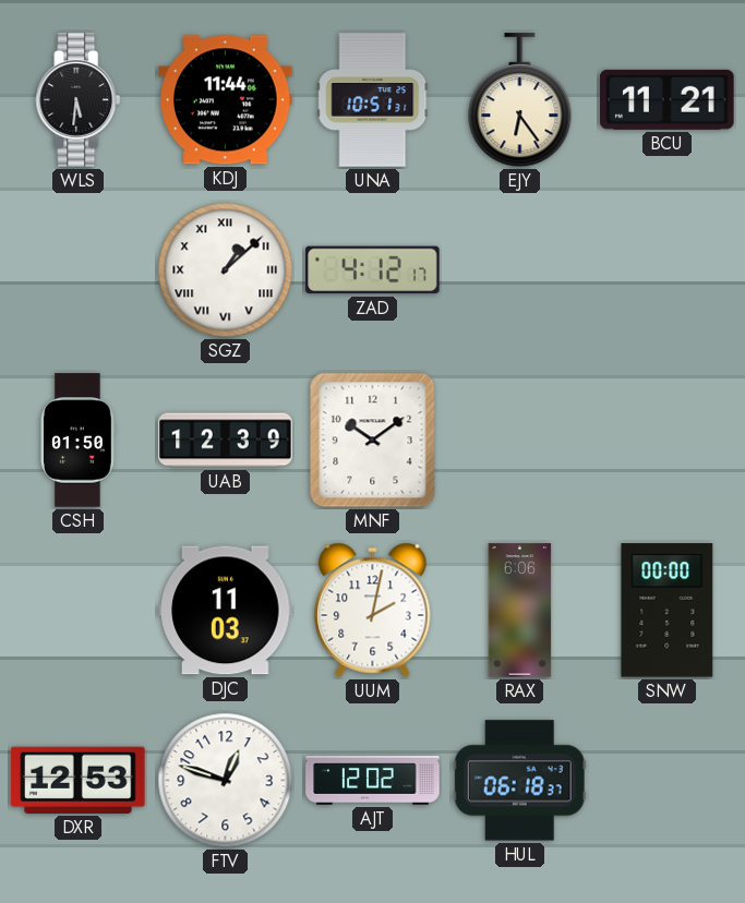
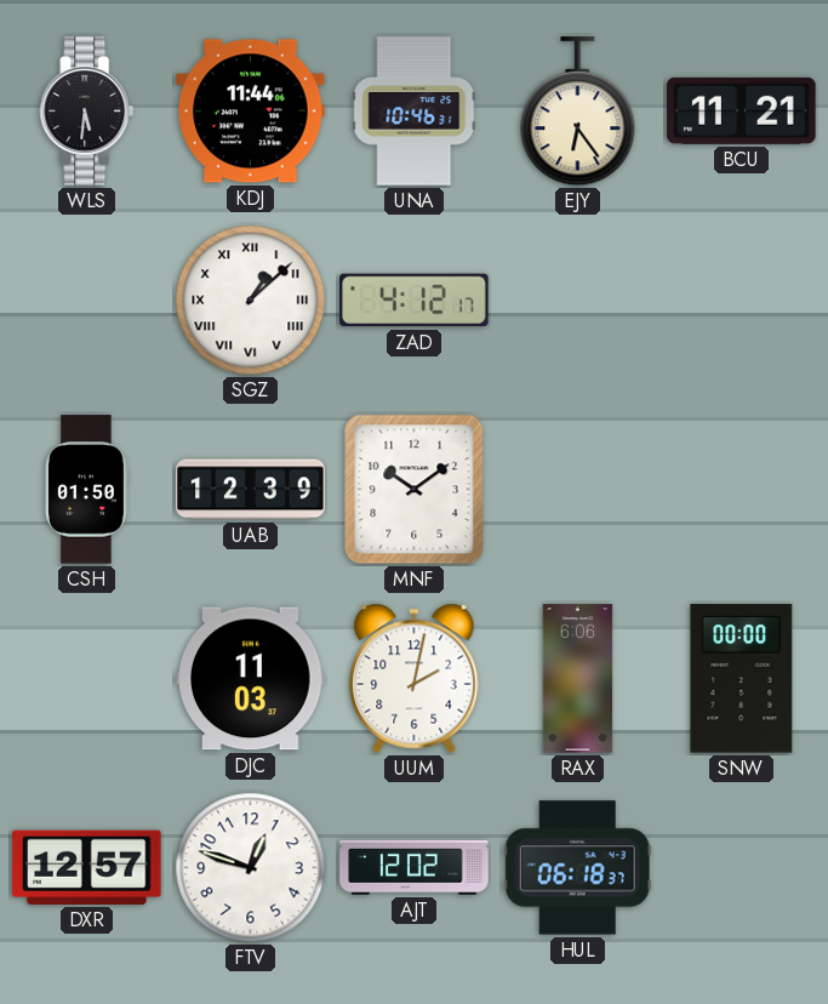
UNA: 10:51 -> 10:46
DXR: 12:53 -> 12:57
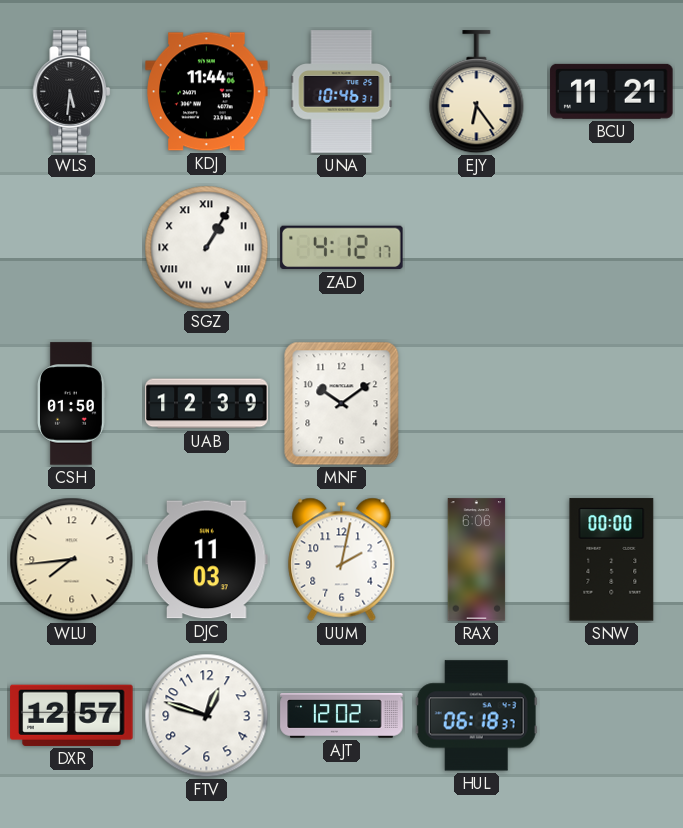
SGZ: 1:08 -> 1:05
WLU: none -> 7:44
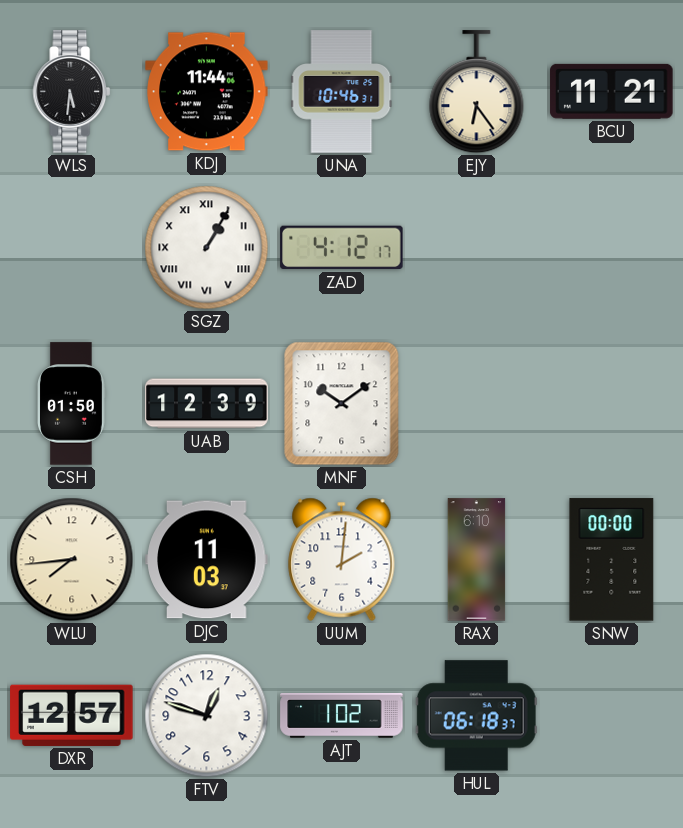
UUM: 2:02 -> 2:01
RAX: 6:06 -> 6:10
AJT: 12:02 -> 1:02
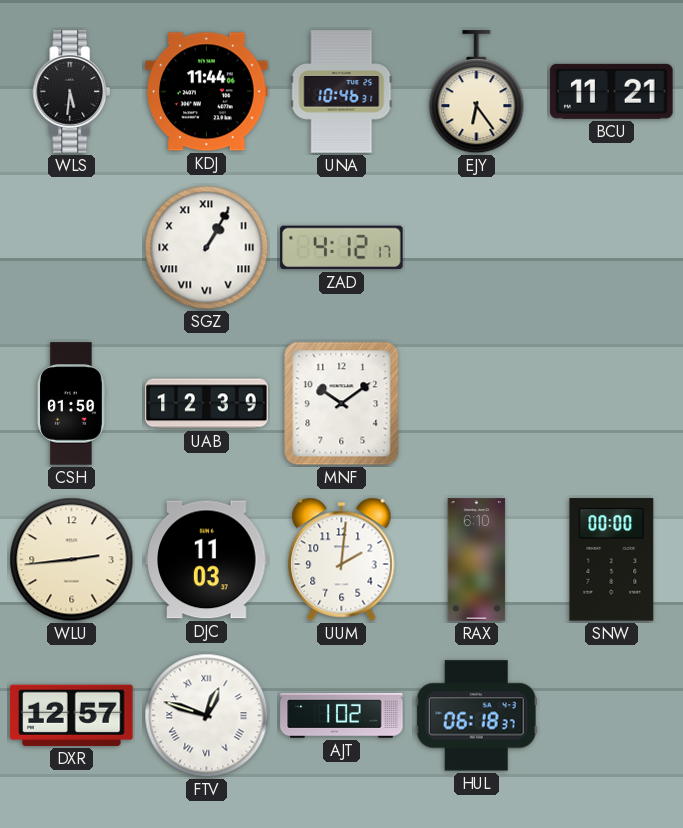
WLU: 7:44 -> 2:44
FTV numerals: Arabic -> Roman
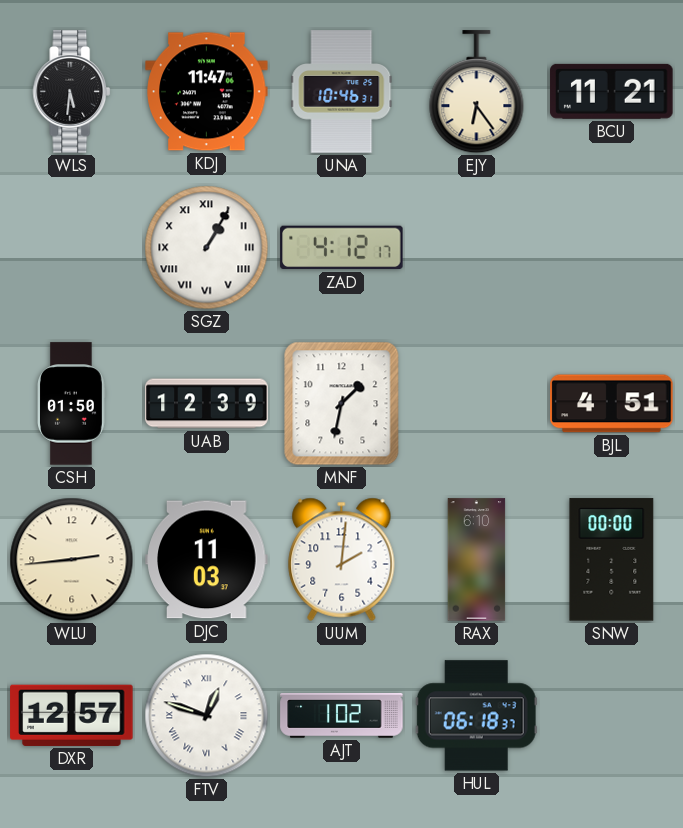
KDJ: 11:44 -> 11:47
MNF: 10:09 -> 1:32
BJL: none -> 4:51
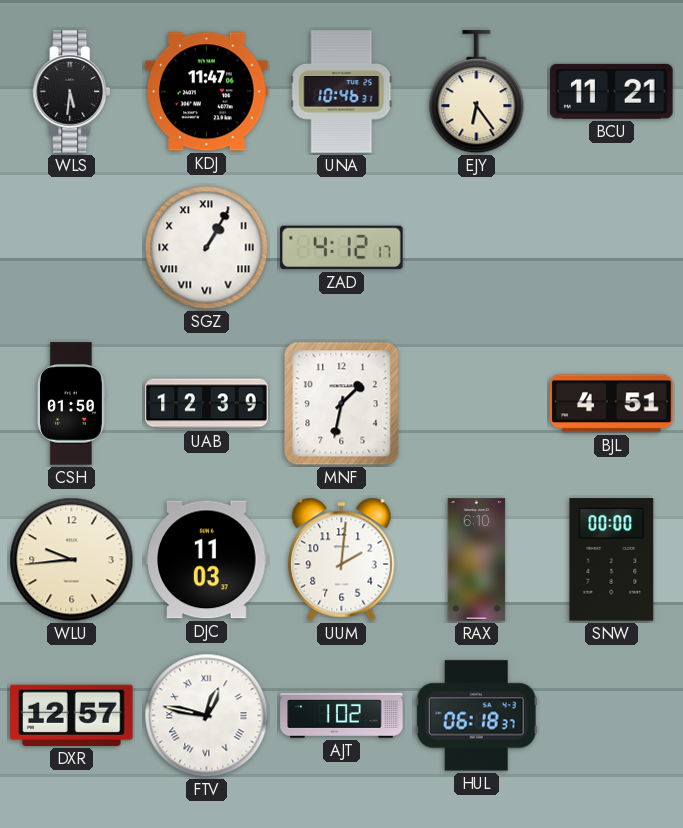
WLU: 2:44 -> 9:44
FTV: 12:48 -> 12:47
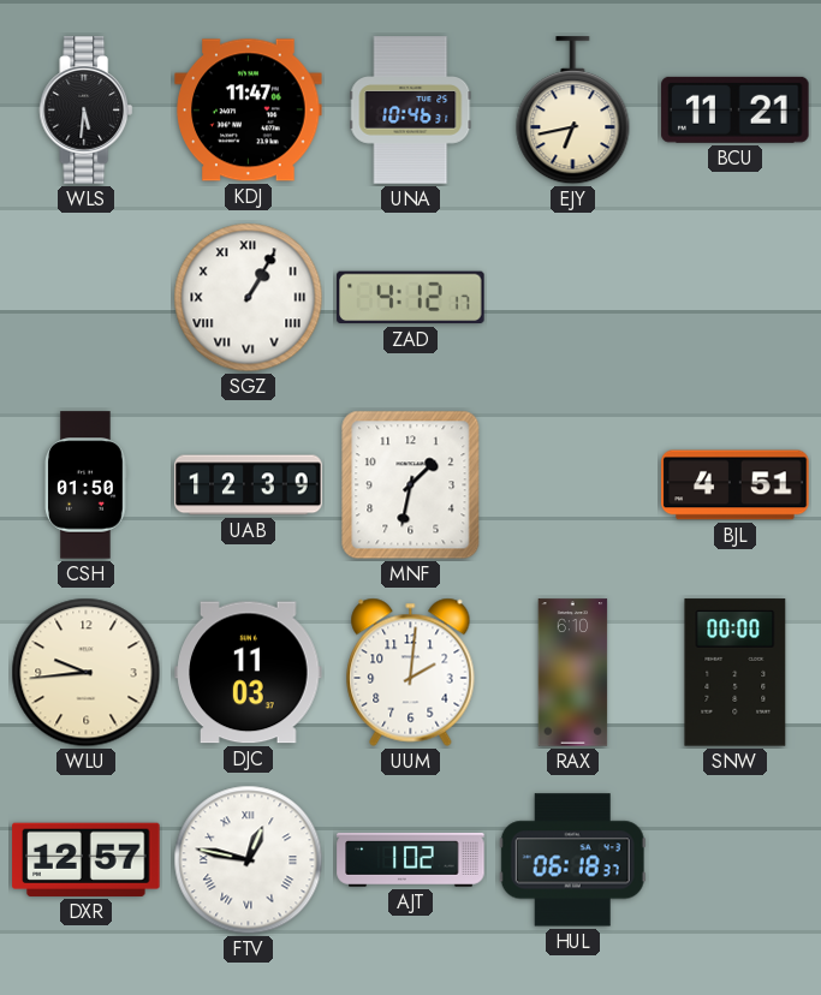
EJY: 6:24 -> 6:43
